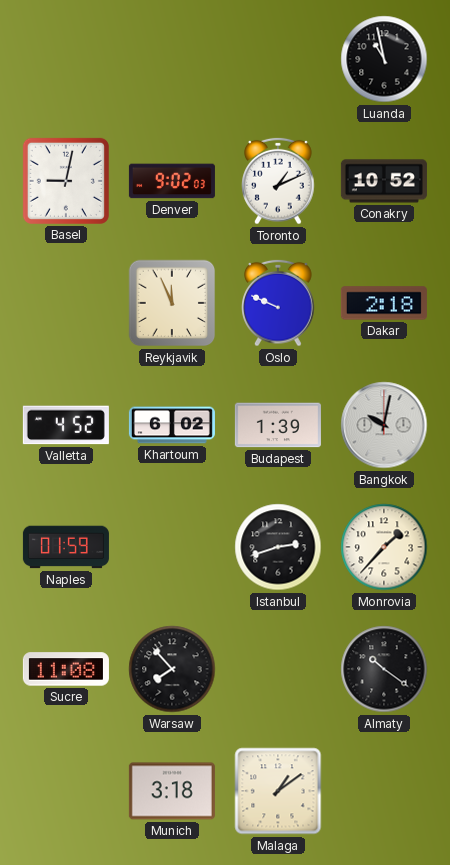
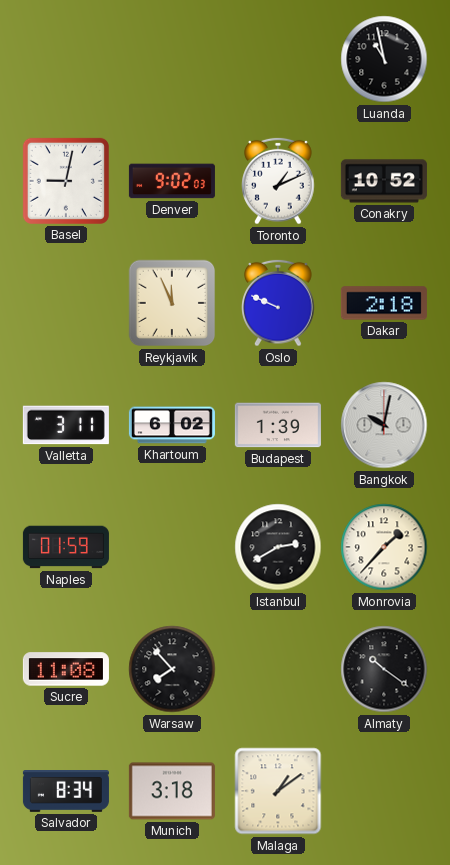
Valletta: 4:52 -> 3:11
Istanbul: 2:42 -> 2:40
Salvador: none -> 8:34
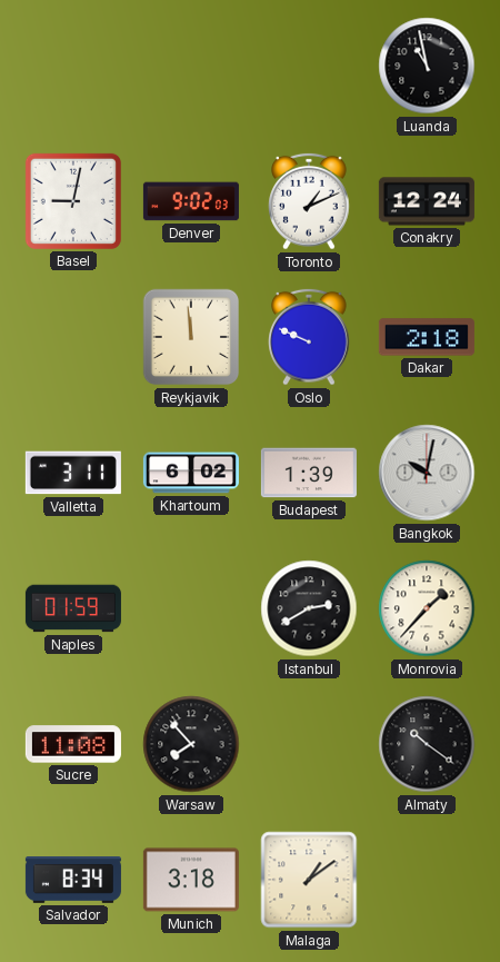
Conakry: 10:52 -> 12:24
Reykjavik: 11:56 -> 11:59
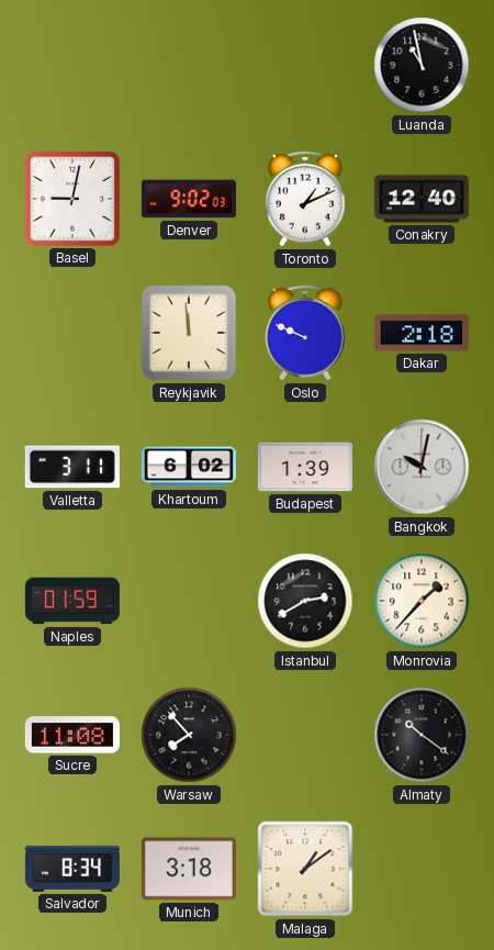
Conakry: 12:24 -> 12:40
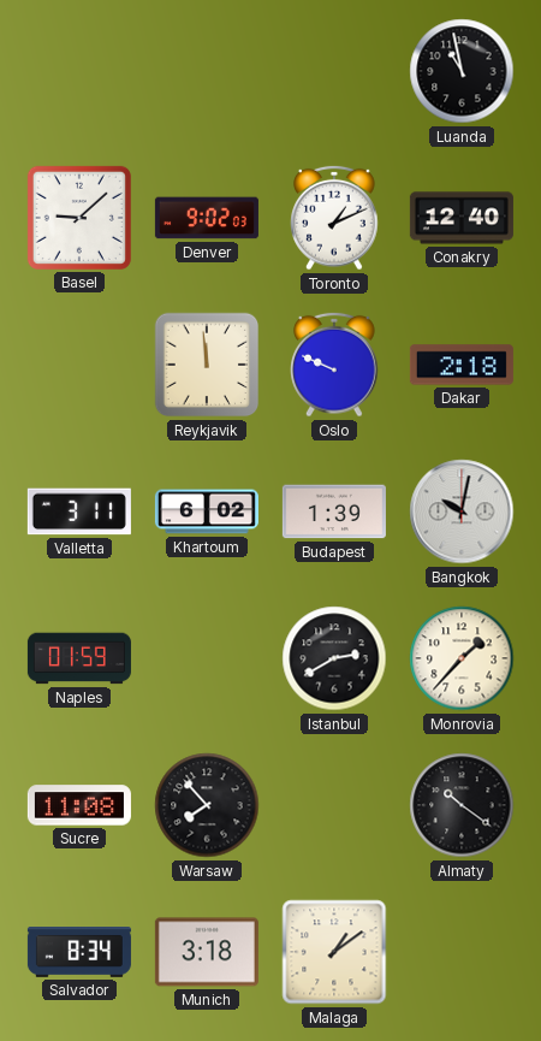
Basel: 9:02 -> 9:08
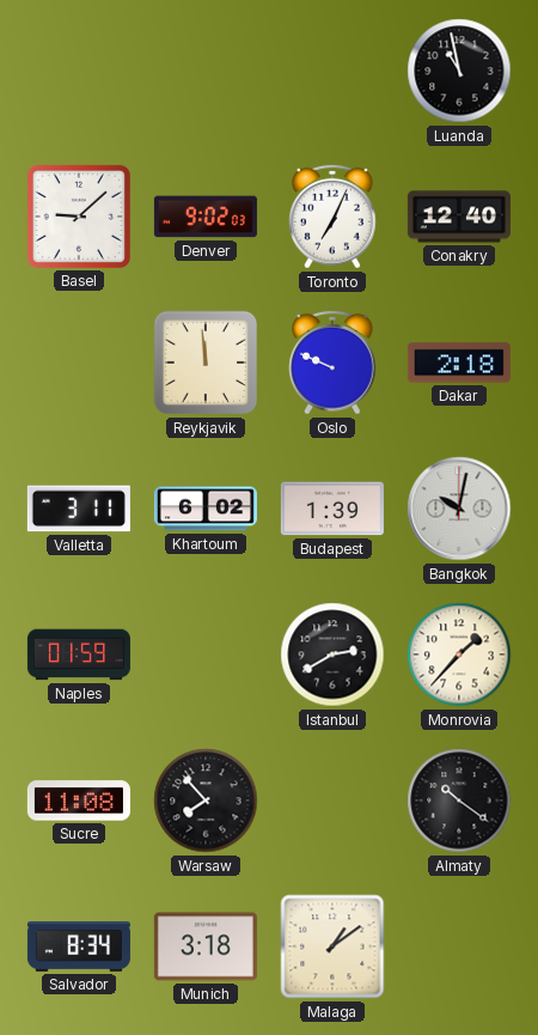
Toronto: 1:11 -> 7:04
